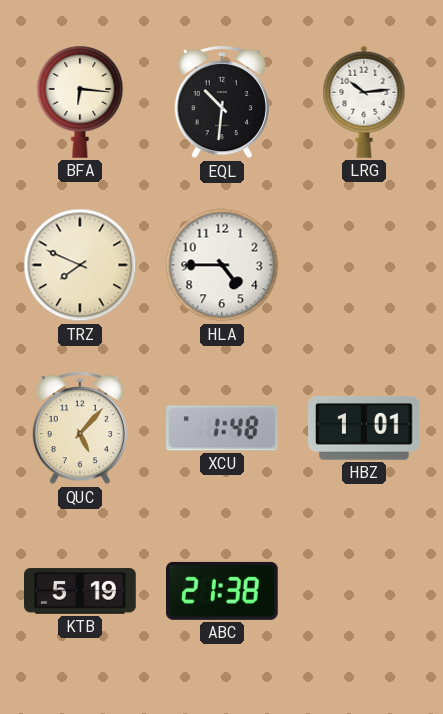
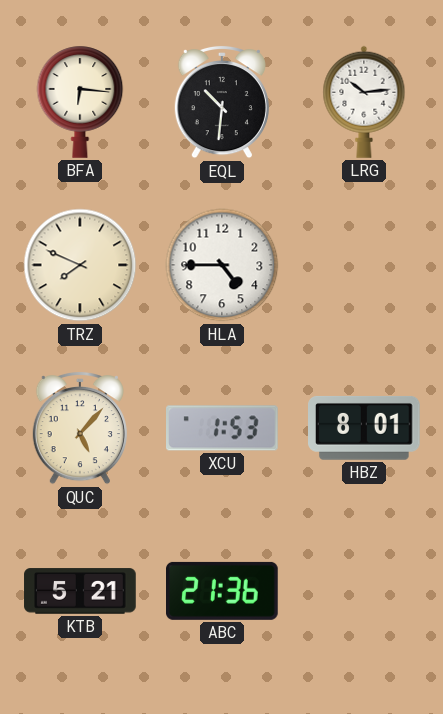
XCU: 1:48 -> 1:53
HBZ: 1:01 -> 8:01
KTB: 5:19 -> 5:21
ABC: 21:38 -> 21:36
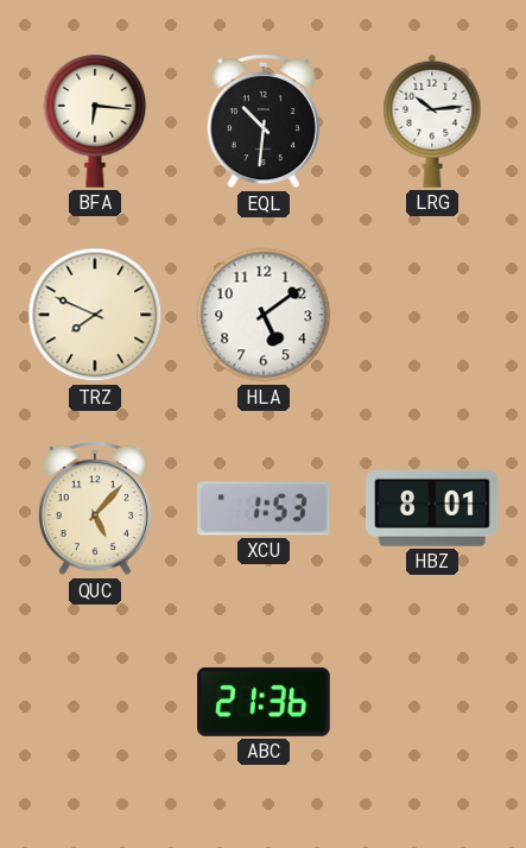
HLA: 4:45 -> 5:09
KTB: 5:21 -> none
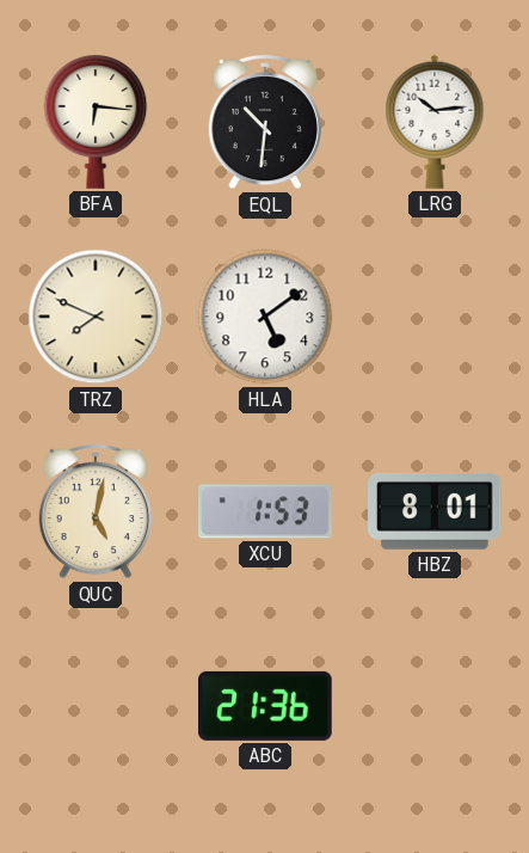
QUC: 5:07 -> 5:02
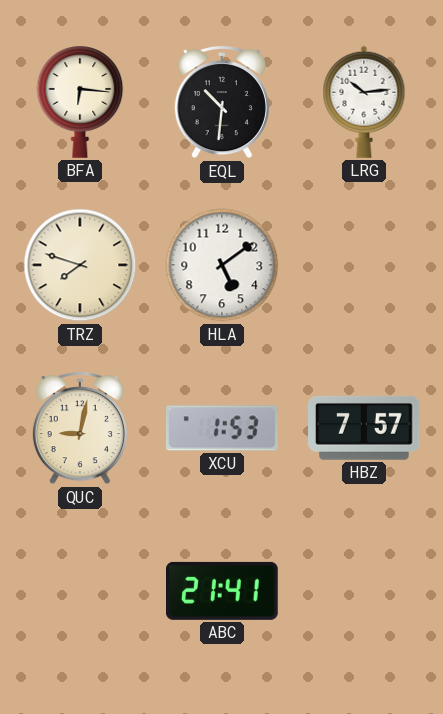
TRZ: 7:49 -> 7:48
QUC: 5:02 -> 9:02
HBZ: 8:01 -> 7:57
ABC: 21:36 -> 21:41
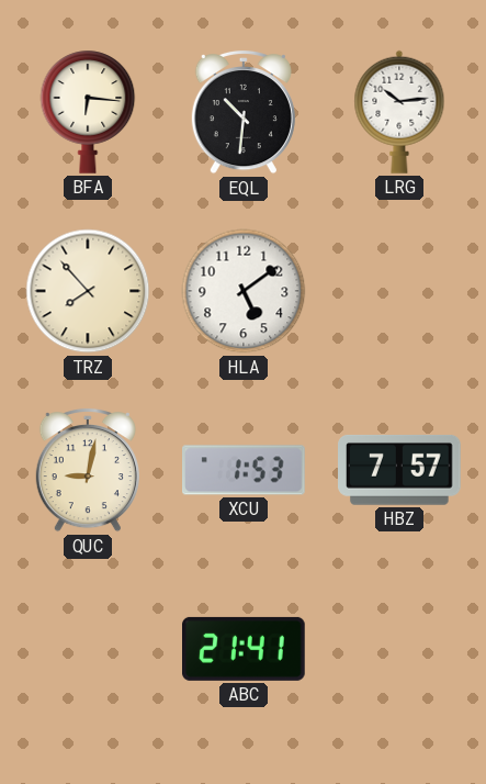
TRZ: 7:48 -> 7:53
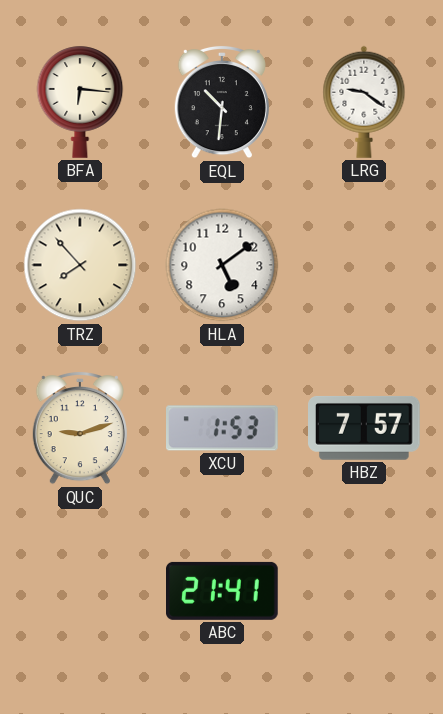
LRG: 10:14 -> 9:21
QUC: 9:02 -> 9:12
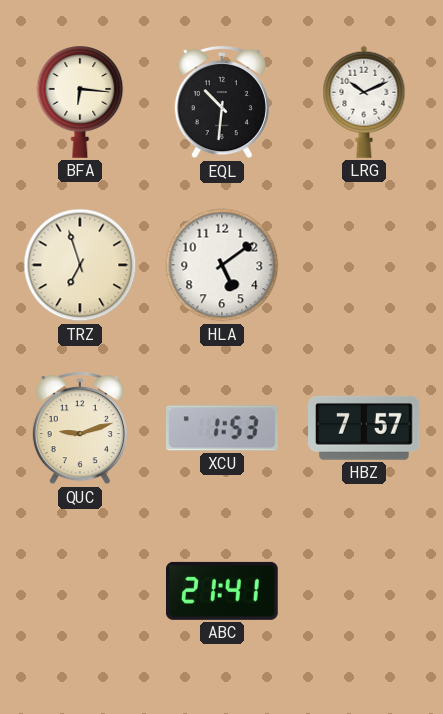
LRG: 9:21 -> 10:11
TRZ: 7:53 -> 6:57
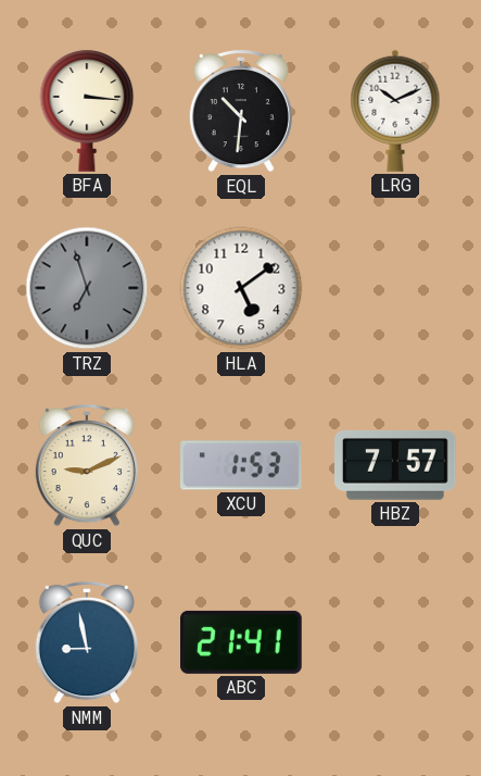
BFA: 6:16 -> 3:16
TRZ dial: cream -> grey
QUC: 9:12 -> 9:11
NMM: none -> 8:58
